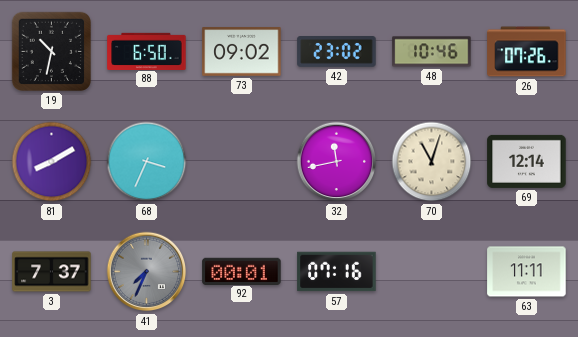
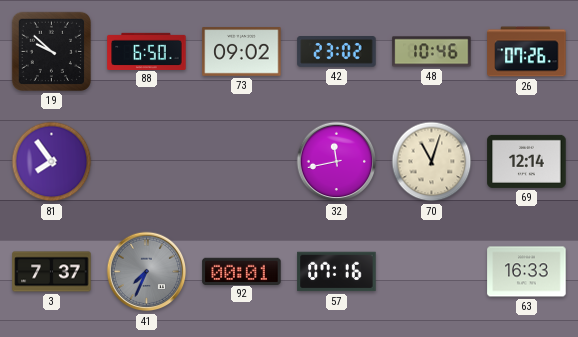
19: 10:32 -> 9:52
81: 8:10 -> 7:54
68: 3:34 -> none
63: 11:11 -> 16:33
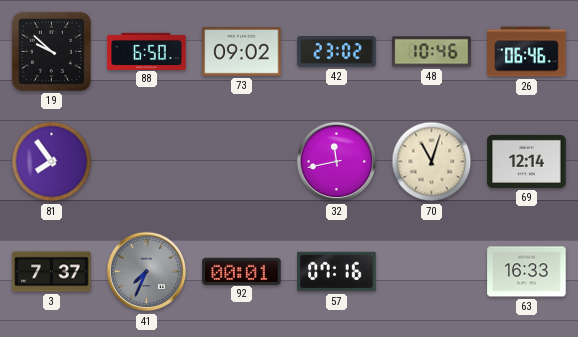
26: 07:26 -> 06:46
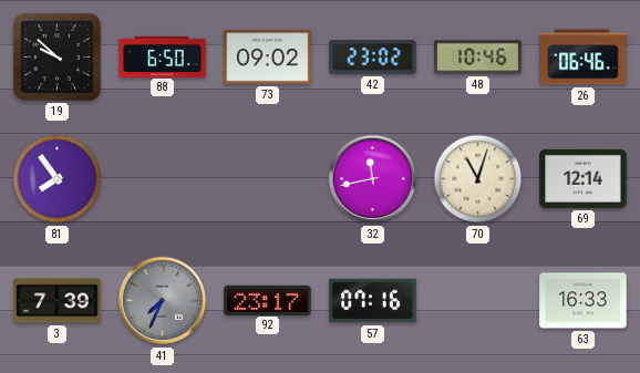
3: 7:37 -> 7:39
92: 00:01 -> 23:17
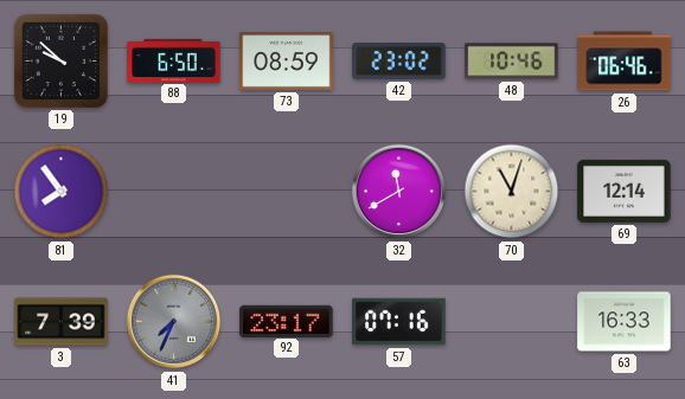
73: 09:02 -> 08:59
32: 11:43 -> 11:40
